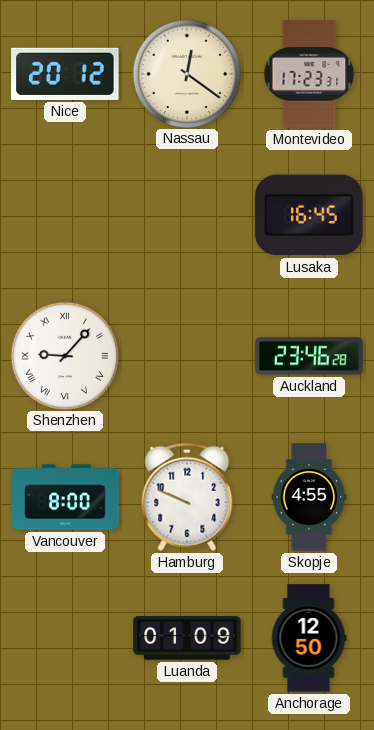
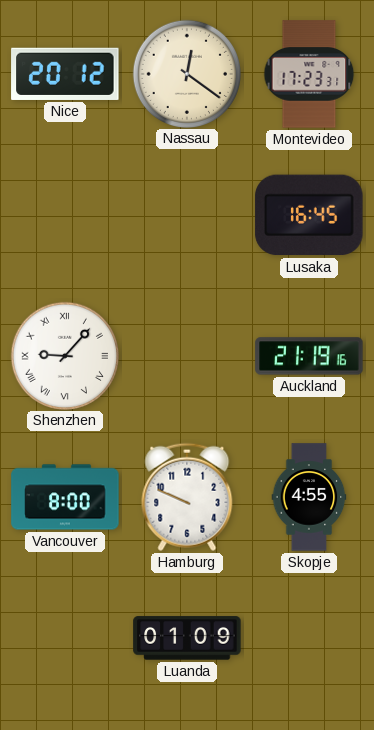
Auckland: 23:46 -> 21:19
Anchorage: 12:50 -> none
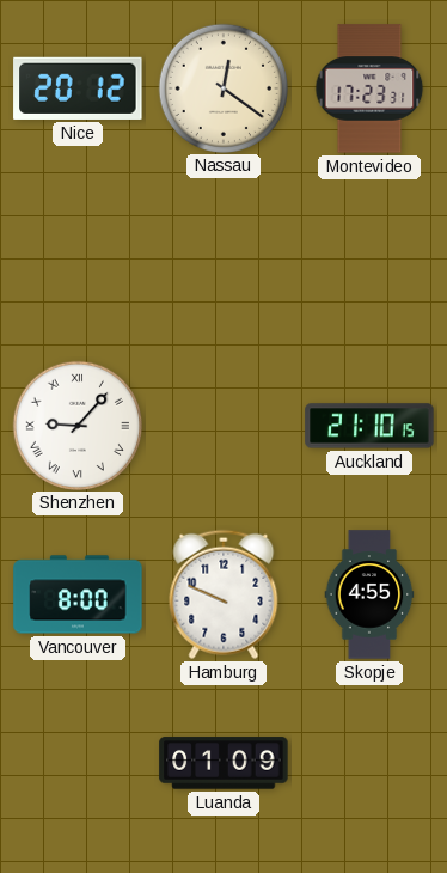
Lusaka: 16:45 -> none
Auckland: 21:19 -> 21:10
